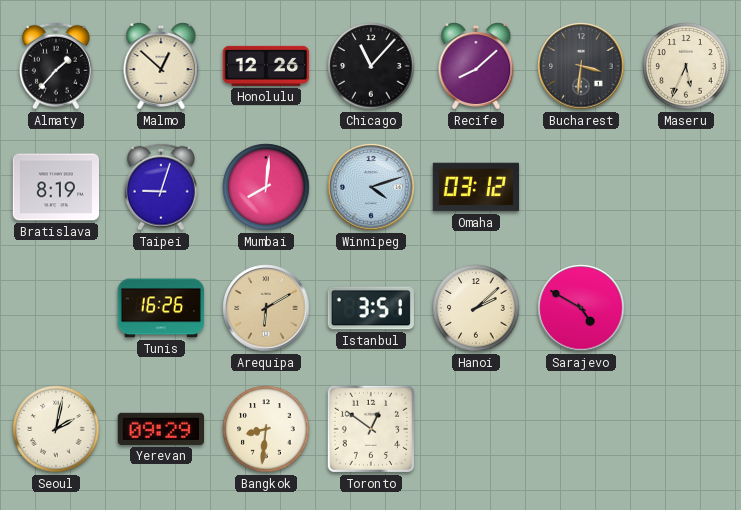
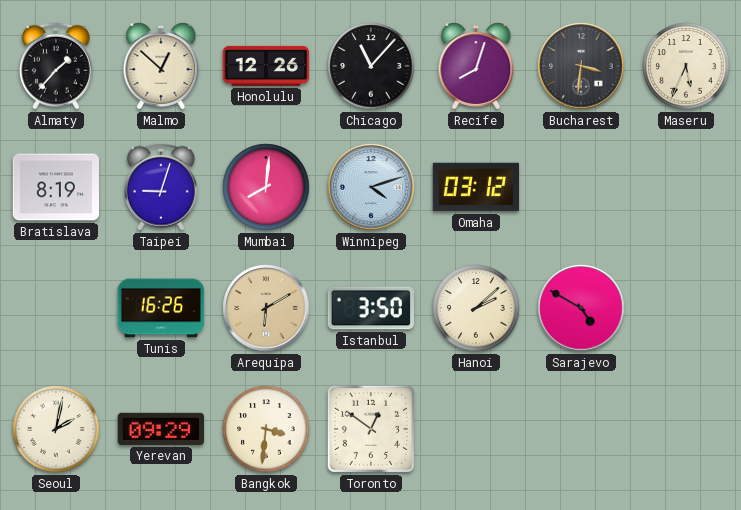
Recife: 8:08 -> 8:03
Istanbul: 3:51 -> 3:50
Bangkok: 8:31 -> 3:31
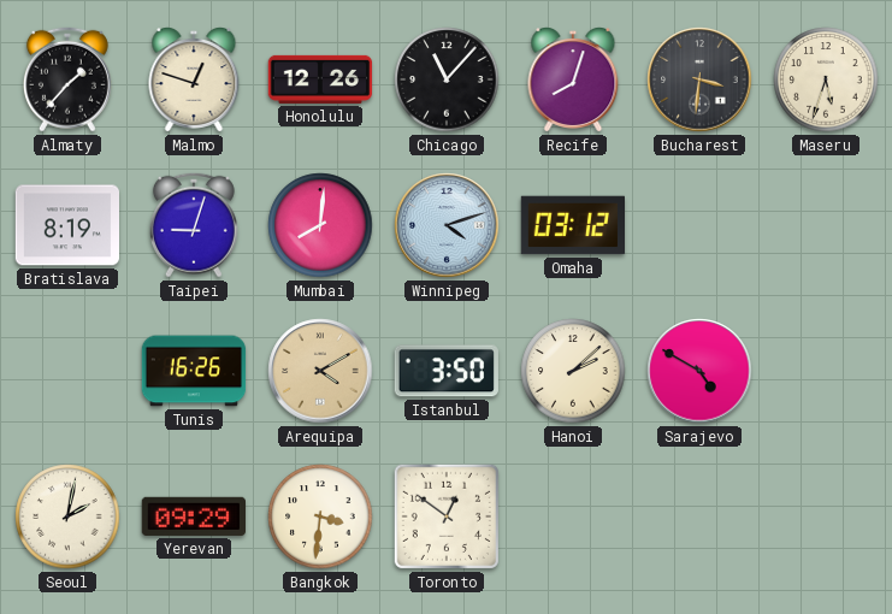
Malmo: 12:52 -> 12:48
Maseru: 5:34 -> 5:33
Arequipa: 6:10 -> 4:10
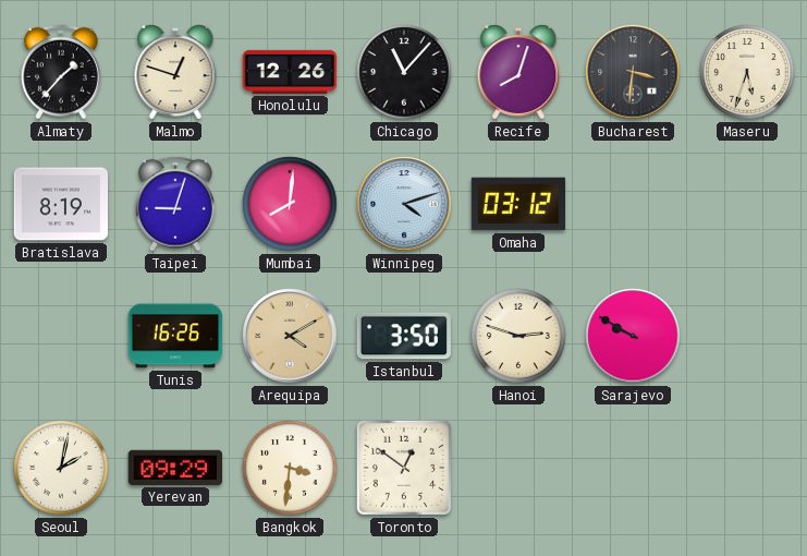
Hanoi: 2:08 -> 2:48
Sarajevo: 4:50 -> 9:50
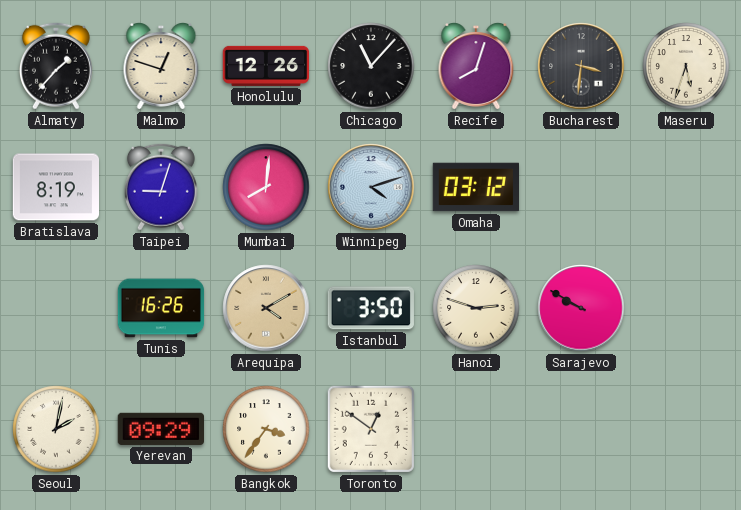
Bangkok: 3:31 -> 3:36
